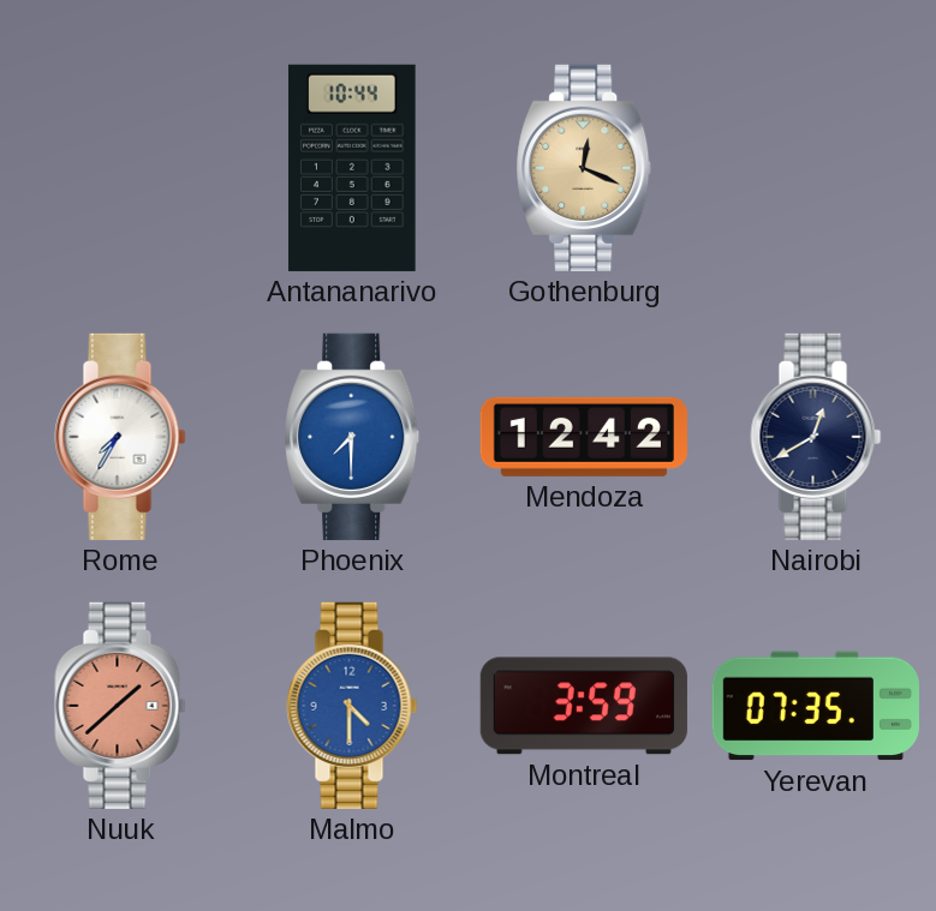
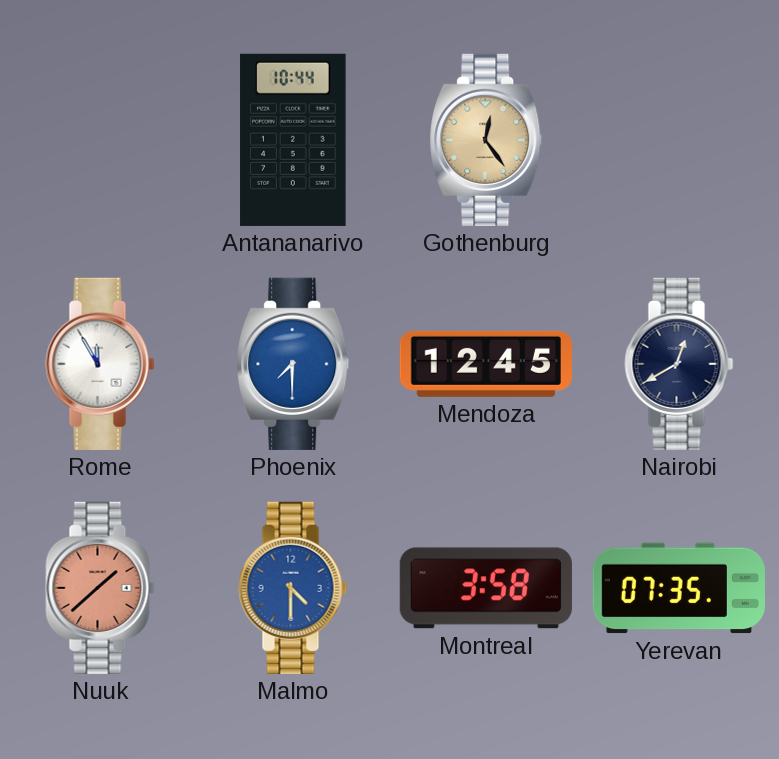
Gothenburg: 12:19 -> 12:24
Rome: 7:35 -> 11:55
Mendoza: 12:42 -> 12:45
Montreal: 3:59 -> 3:58
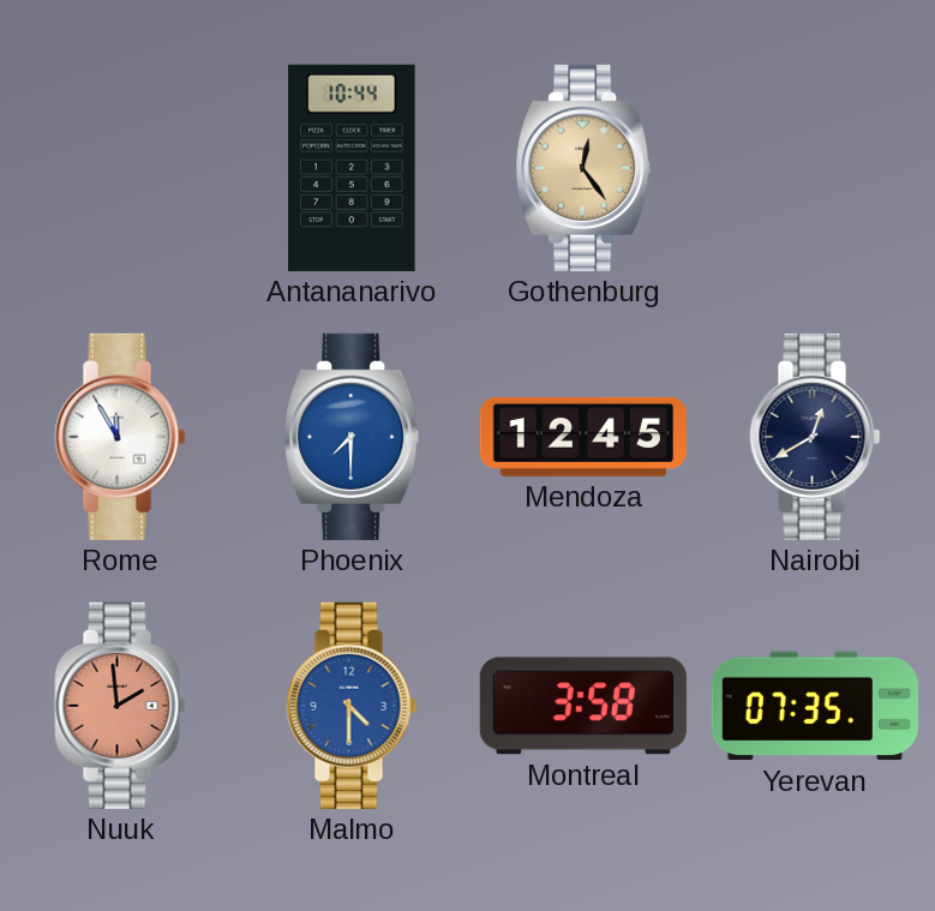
Nuuk: 1:38 -> 1:59
